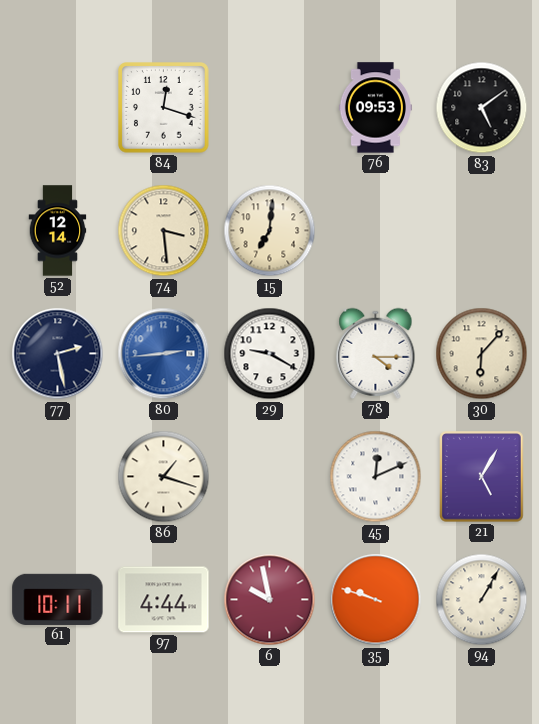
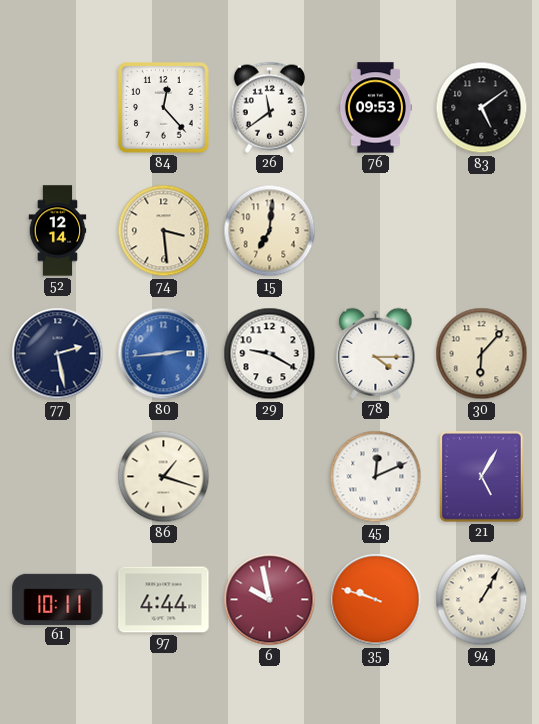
84: 12:18 -> 12:23
26: none -> 11:39
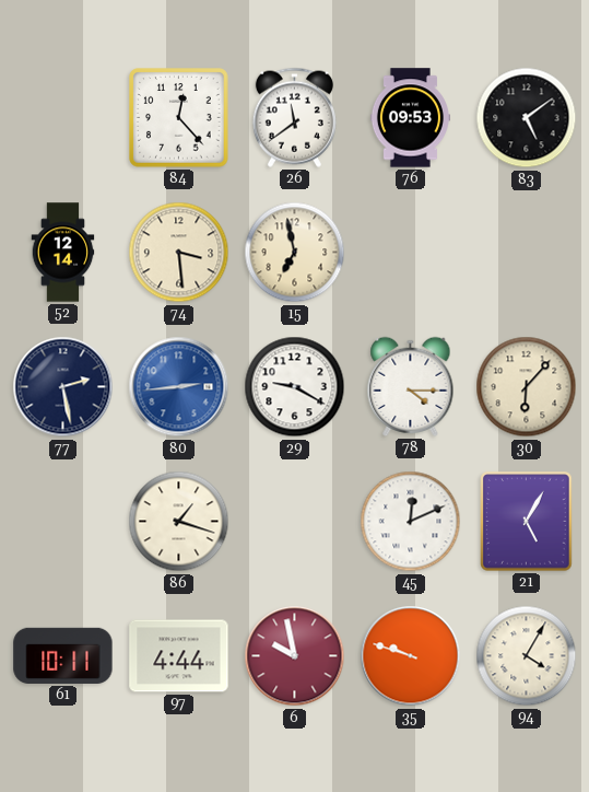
15: 7:01 -> 6:58
94: 1:05 -> 4:05
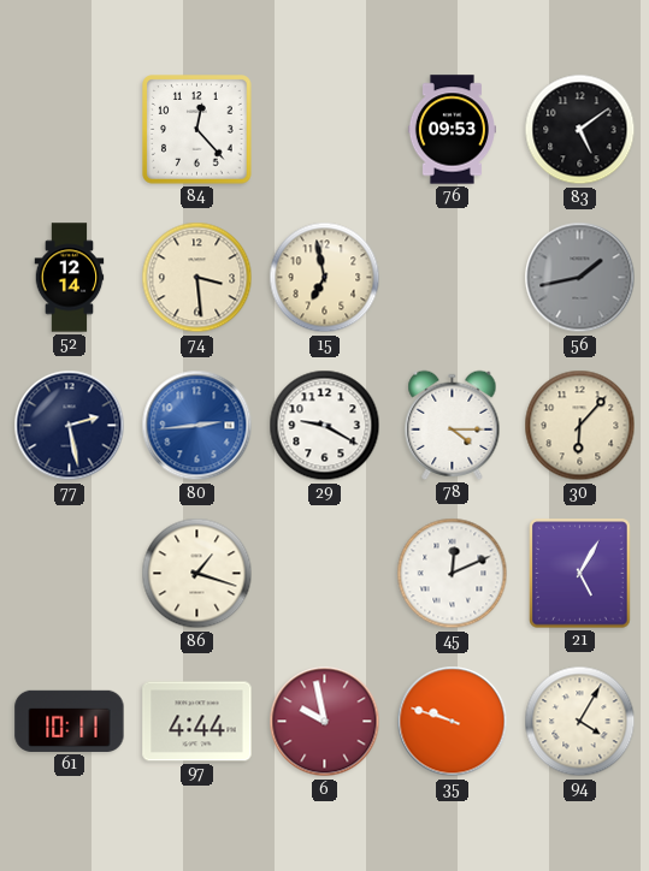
26: 11:39 -> none
56: none -> 1:43
